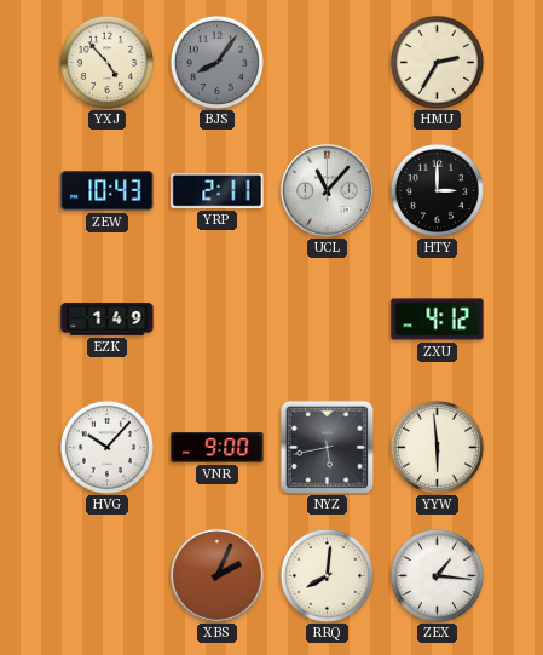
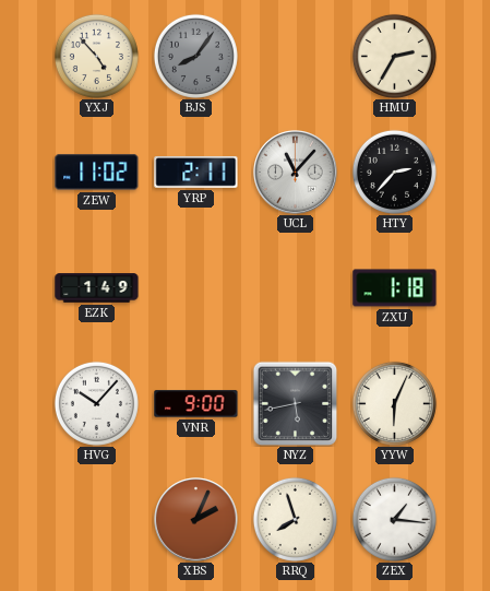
ZEW: 10:43 -> 11:02
HTY: 3:00 -> 2:37
ZXU: 4:12 -> 1:18
YYW: 5:59 -> 6:04
RRQ: 8:01 -> 7:57
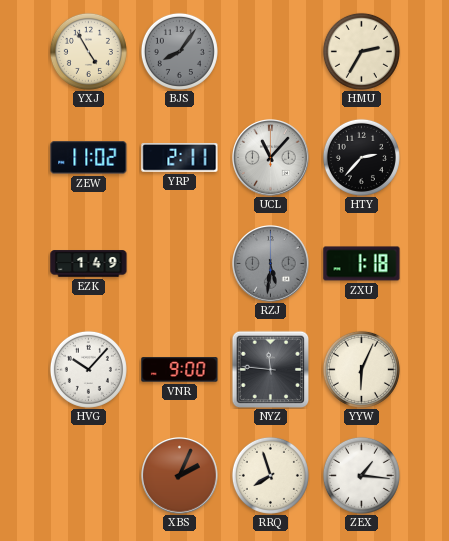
YXJ: 4:53 -> 4:55
RZJ: none -> 5:31
NYZ: 5:43 -> 11:46
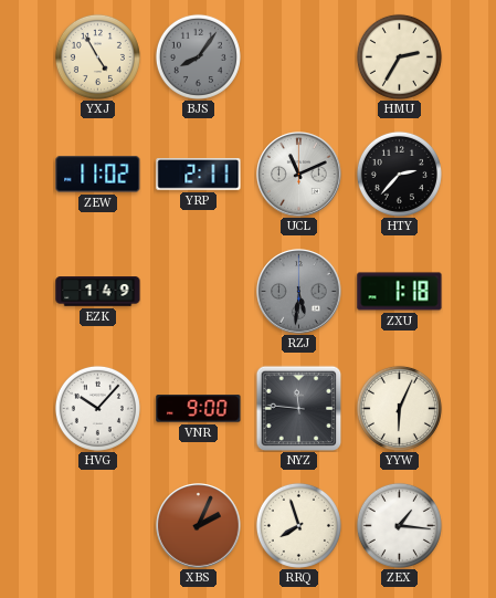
UCL: 11:07 -> 11:11
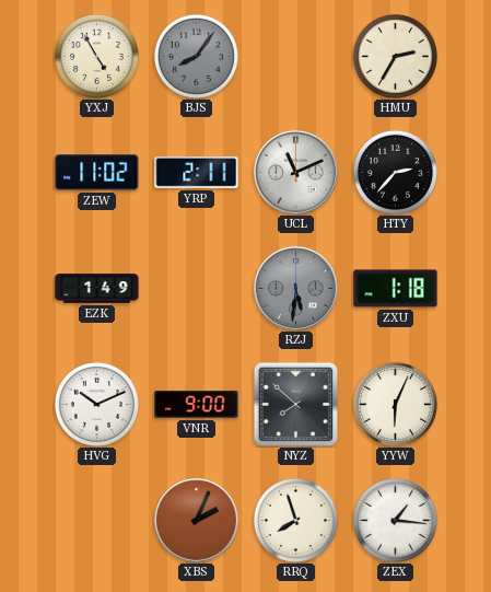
HVG: 10:07 -> 10:11
NYZ: 11:46 -> 7:52
